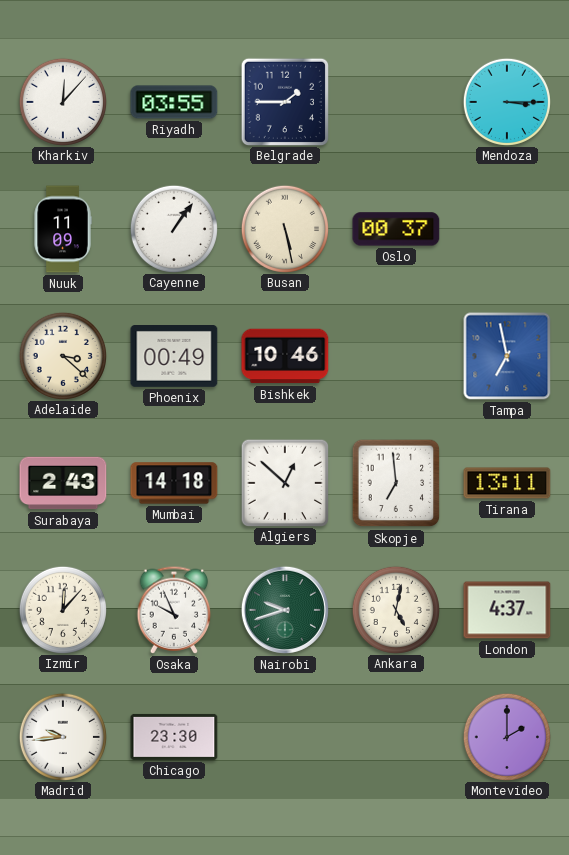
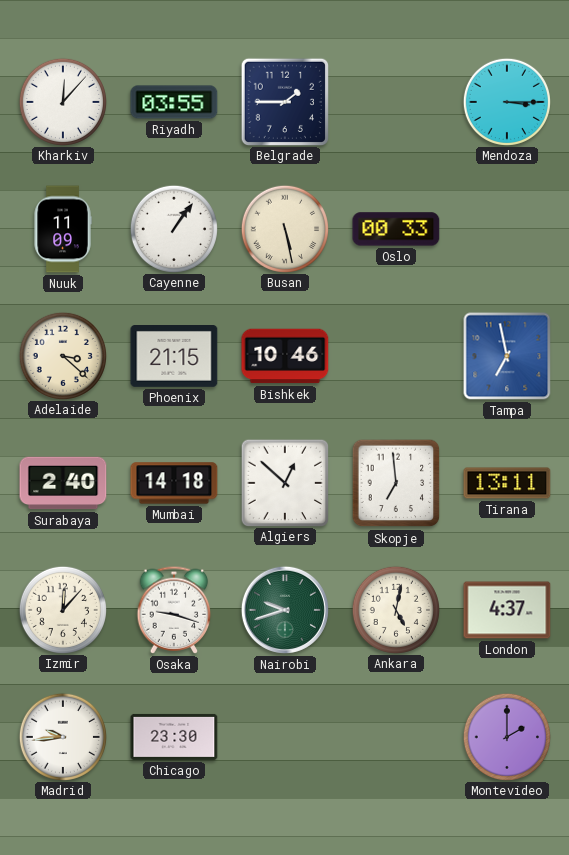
Oslo: 00:37 -> 00:33
Phoenix: 00:49 -> 21:15
Surabaya: 2:43 -> 2:40
Osaka: 9:56 -> 9:18
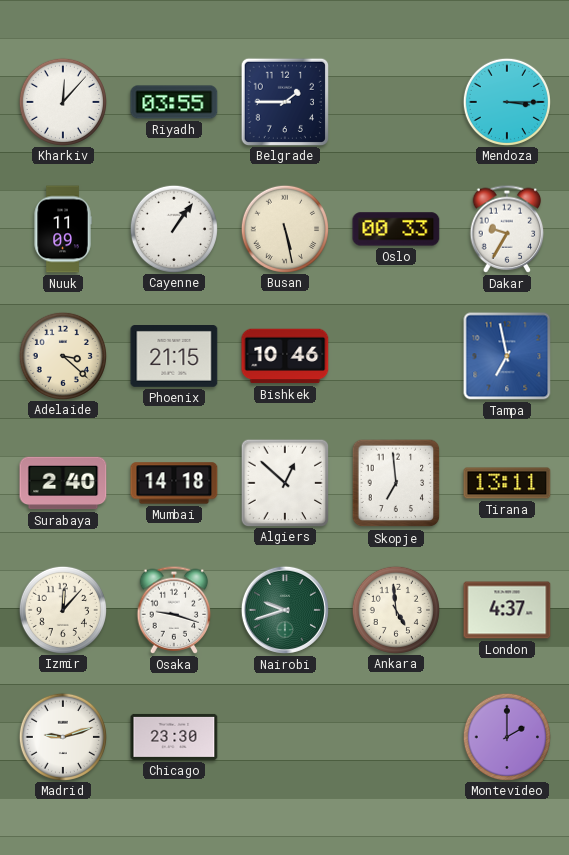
Dakar: none -> 9:35
Ankara: 5:02 -> 4:59
Madrid: 9:44 -> 9:12
